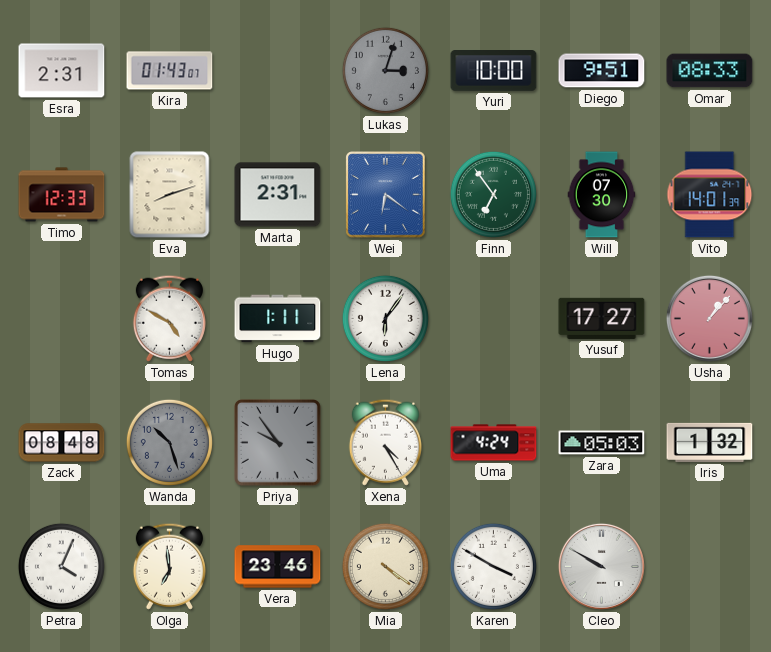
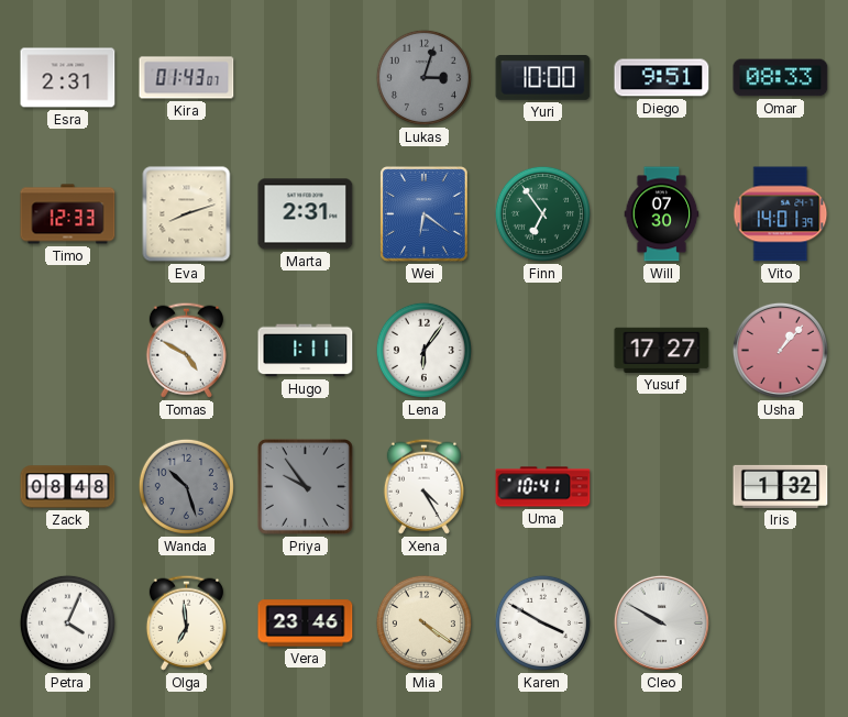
Uma: 4:24 -> 10:41
Zara: 05:03 -> none
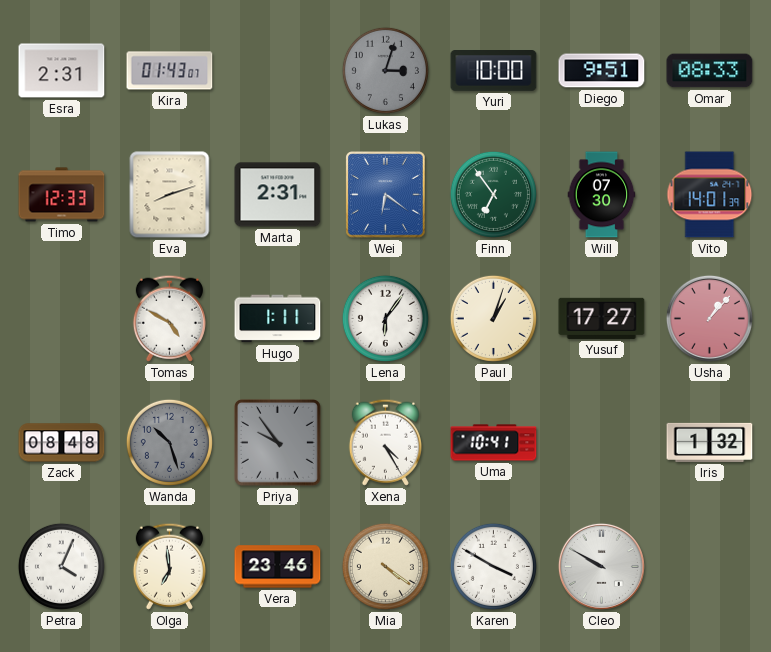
Paul: none -> 1:03
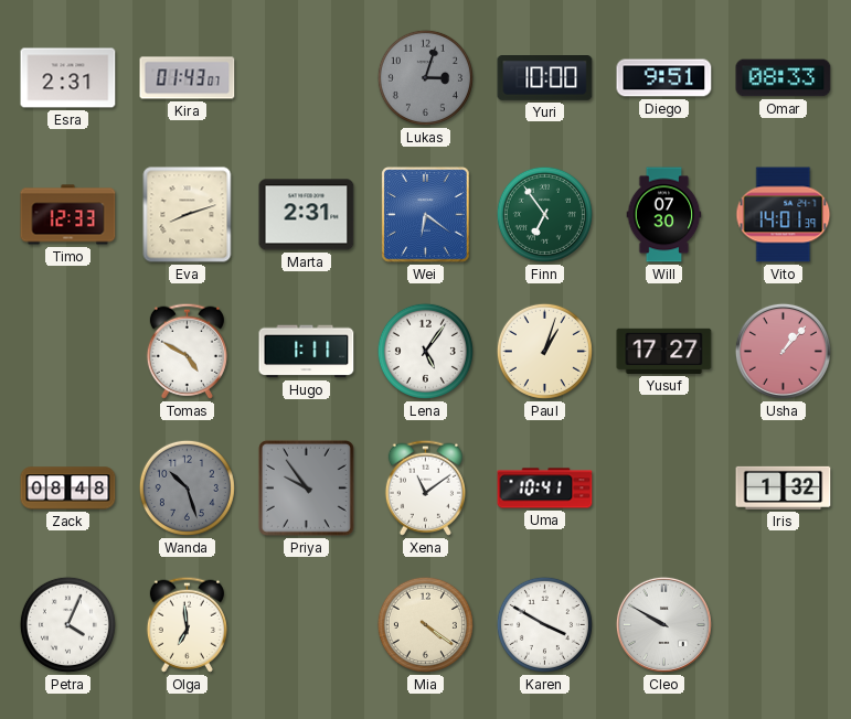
Lena: 6:06 -> 5:06
Xena: 4:25 -> 11:09
Vera: 23:46 -> none
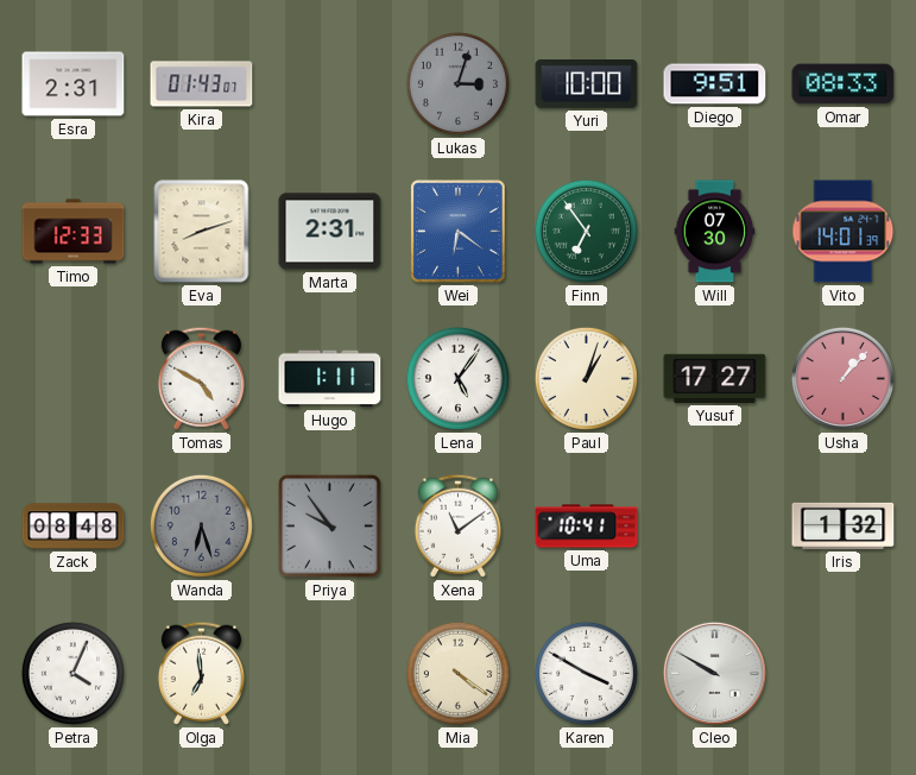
Wanda: 10:27 -> 6:27
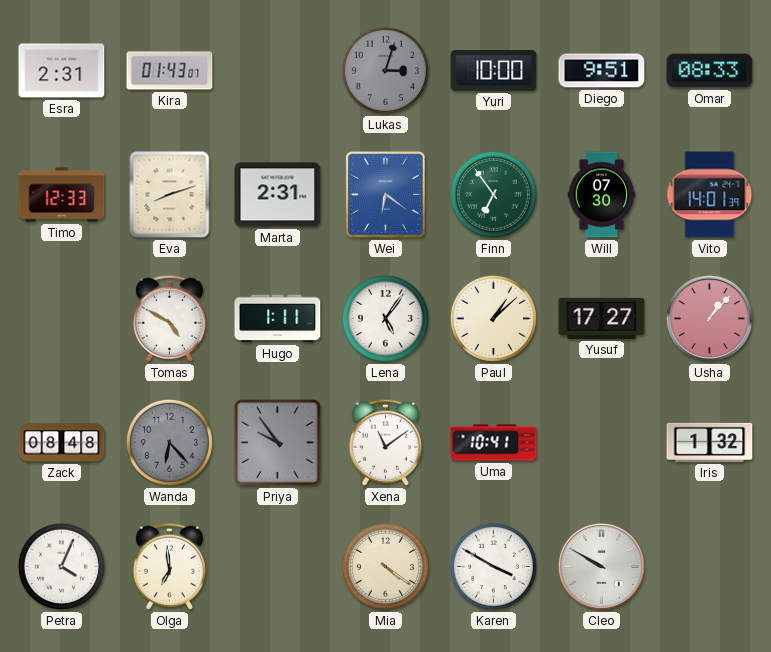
Paul: 1:03 -> 1:08
Wanda: 6:27 -> 6:23
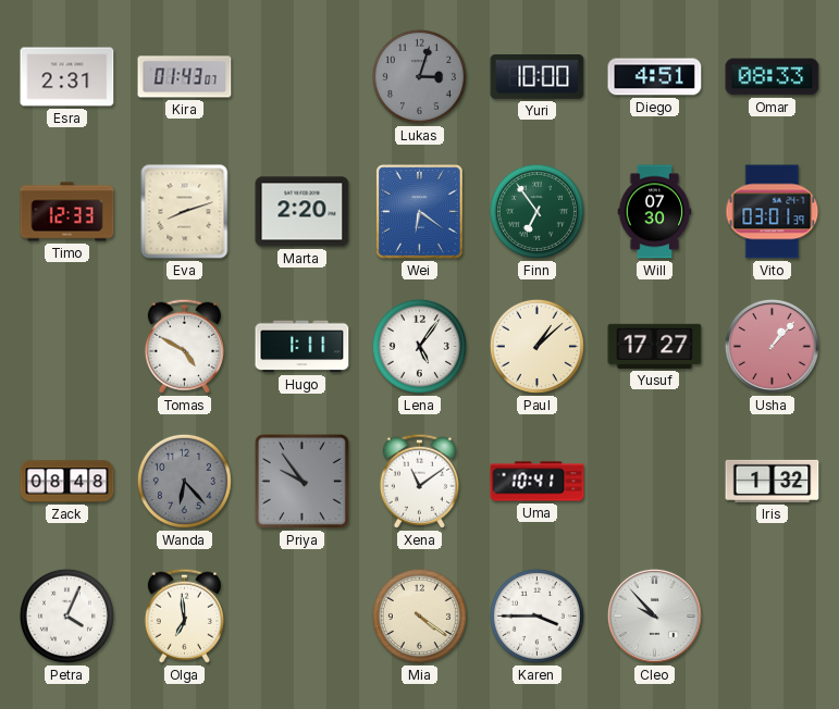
Diego: 9:51 -> 4:51
Marta: 2:31 -> 2:20
Vito: 14:01 -> 03:01
Karen: 3:50 -> 3:45
Cleo: 9:50 -> 9:53
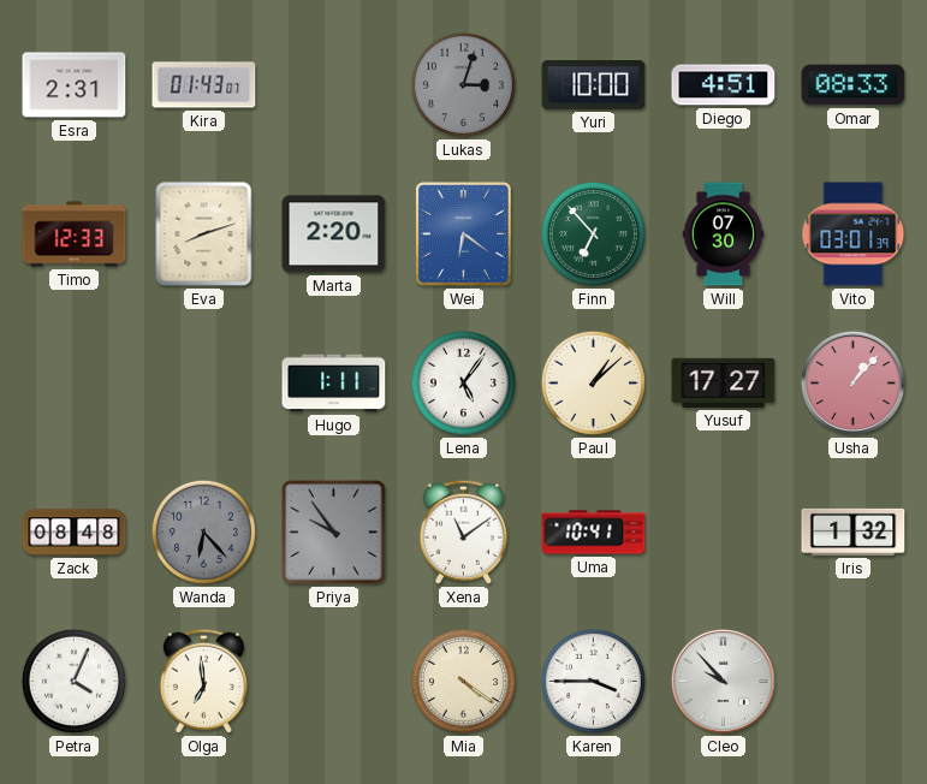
Finn: 6:54 -> 6:53
Tomas: 4:50 -> none
